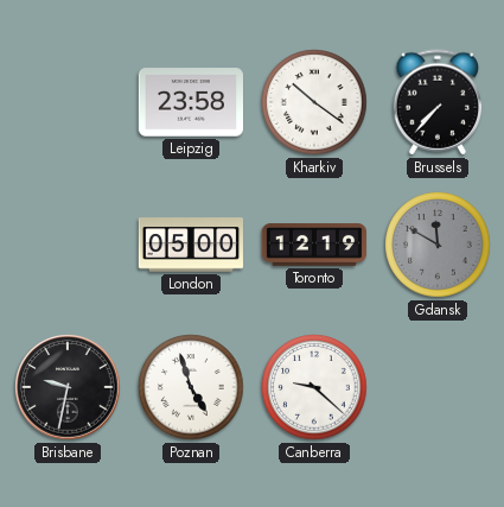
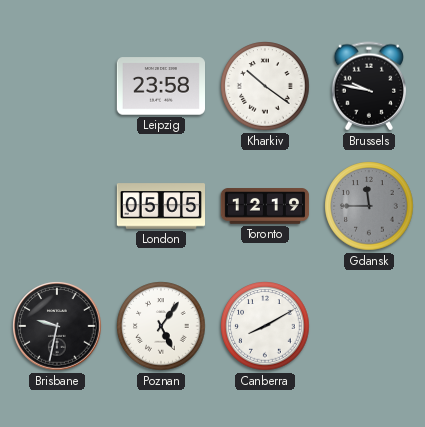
Brussels: 7:37 -> 9:47
London: 05:00 -> 05:05
Gdansk: 11:50 -> 11:45
Poznan: 4:57 -> 5:06
Canberra: 9:22 -> 8:10
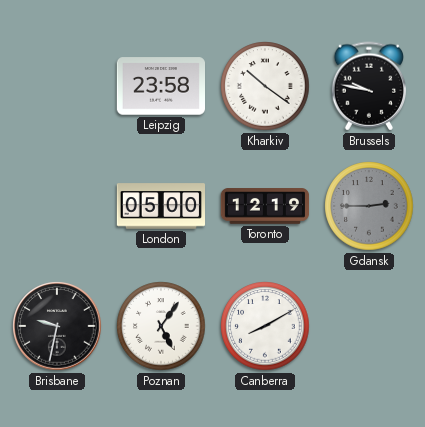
London: 05:05 -> 05:00
Gdansk: 11:45 -> 2:45
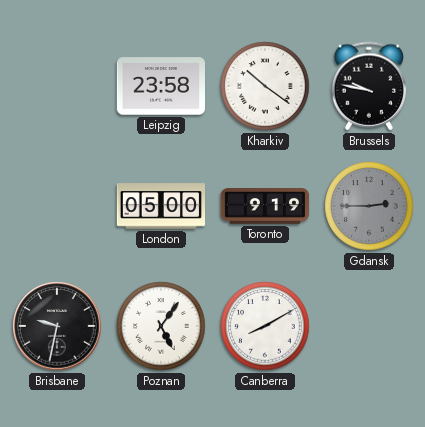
Toronto: 12:19 -> 9:19
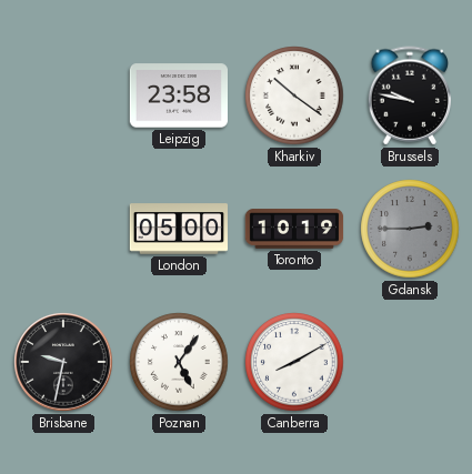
Toronto: 9:19 -> 10:19
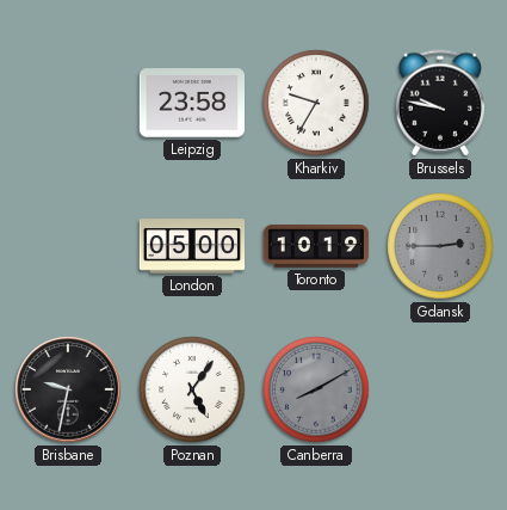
Kharkiv: 10:21 -> 9:35
Canberra dial: white -> grey
